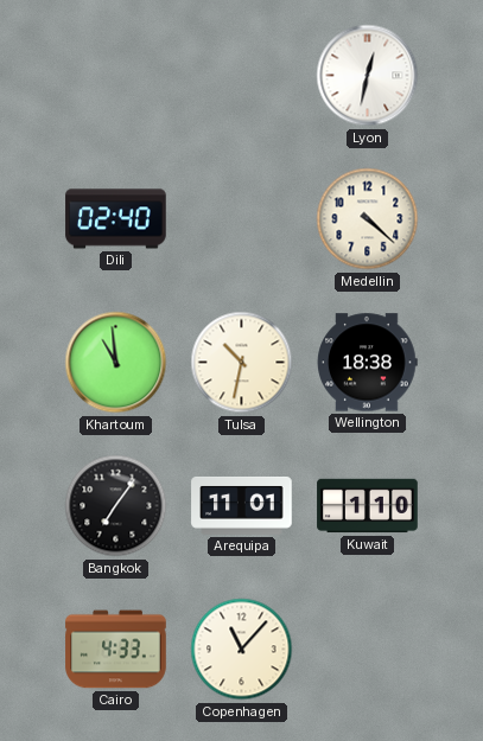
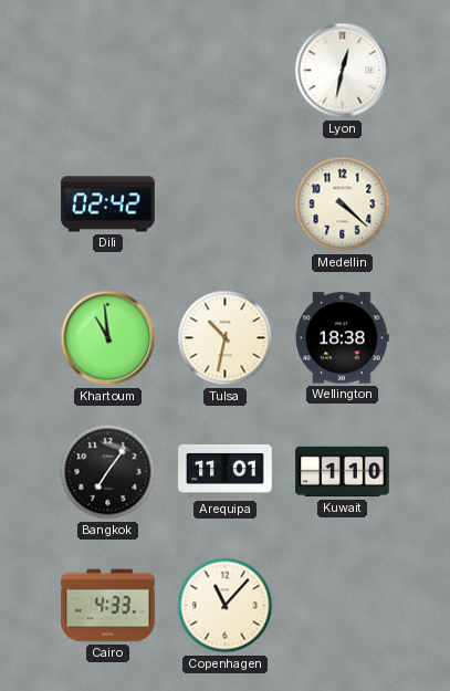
Dili: 02:40 -> 02:42
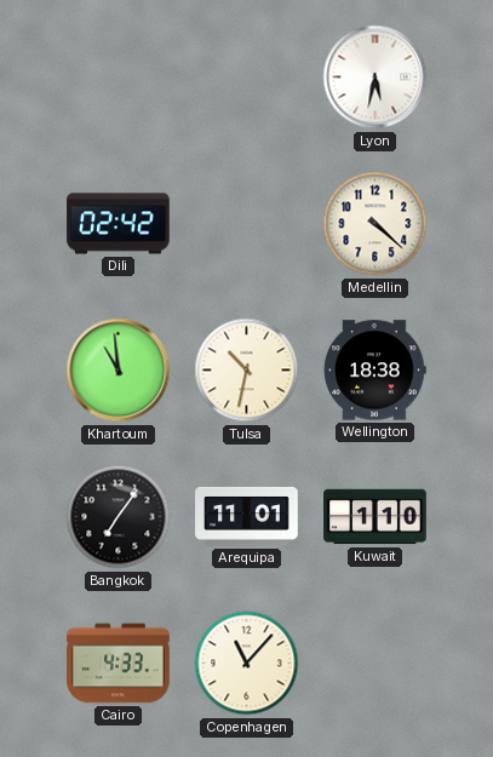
Lyon: 12:32 -> 5:32
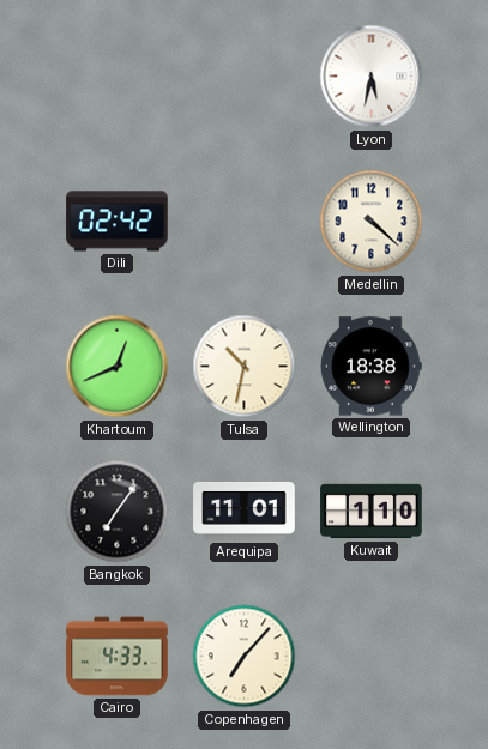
Khartoum: 10:59 -> 12:41
Copenhagen: 11:07 -> 7:07
